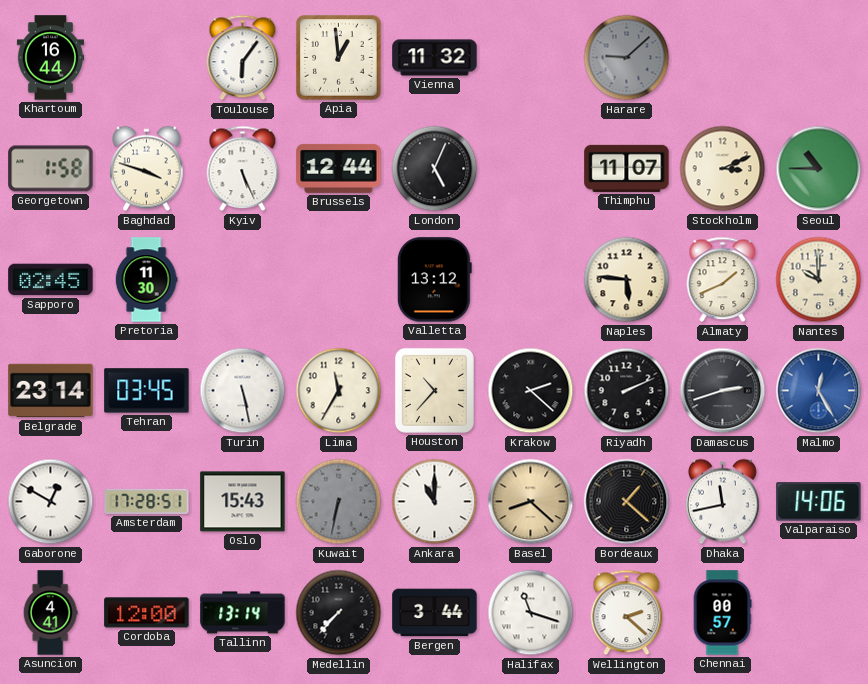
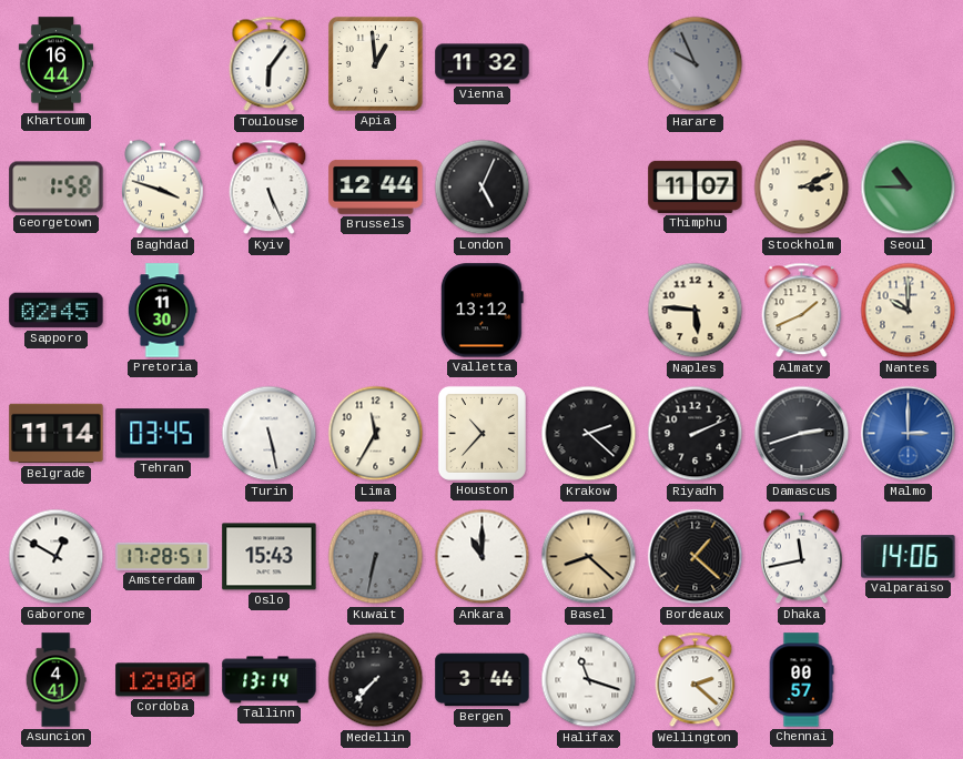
Harare: 9:08 -> 9:56
Belgrade: 23:14 -> 11:14
Malmo: 12:25 -> 3:00
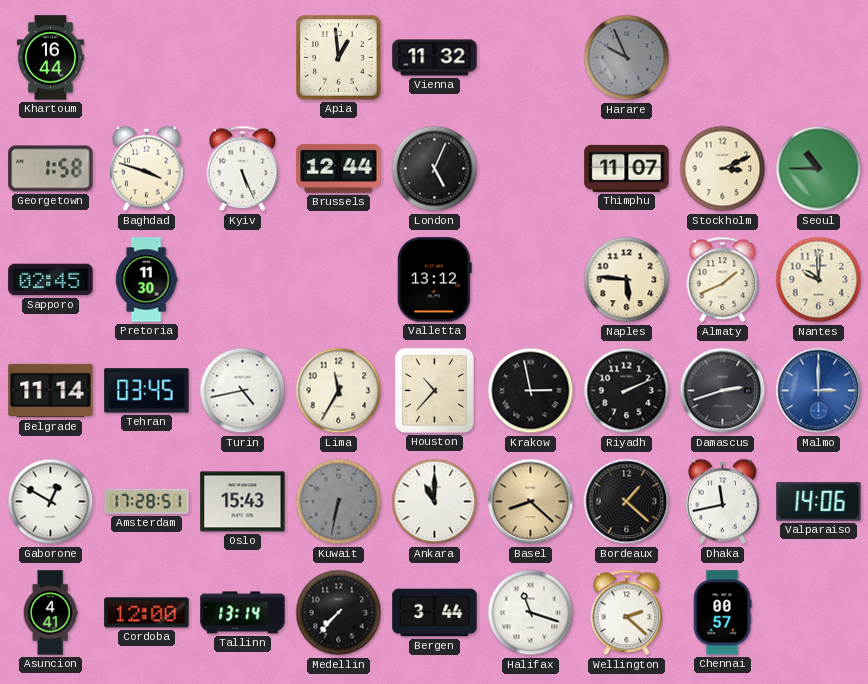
Toulouse: 6:06 -> none
Turin: 5:28 -> 4:43
Krakow: 2:22 -> 2:58
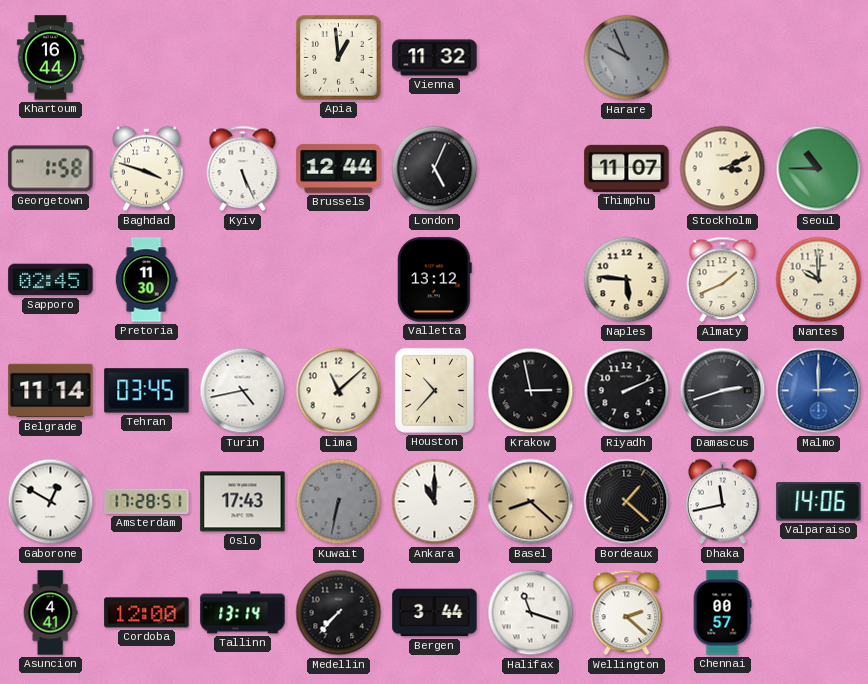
Lima: 11:35 -> 11:08
Oslo: 15:43 -> 17:43
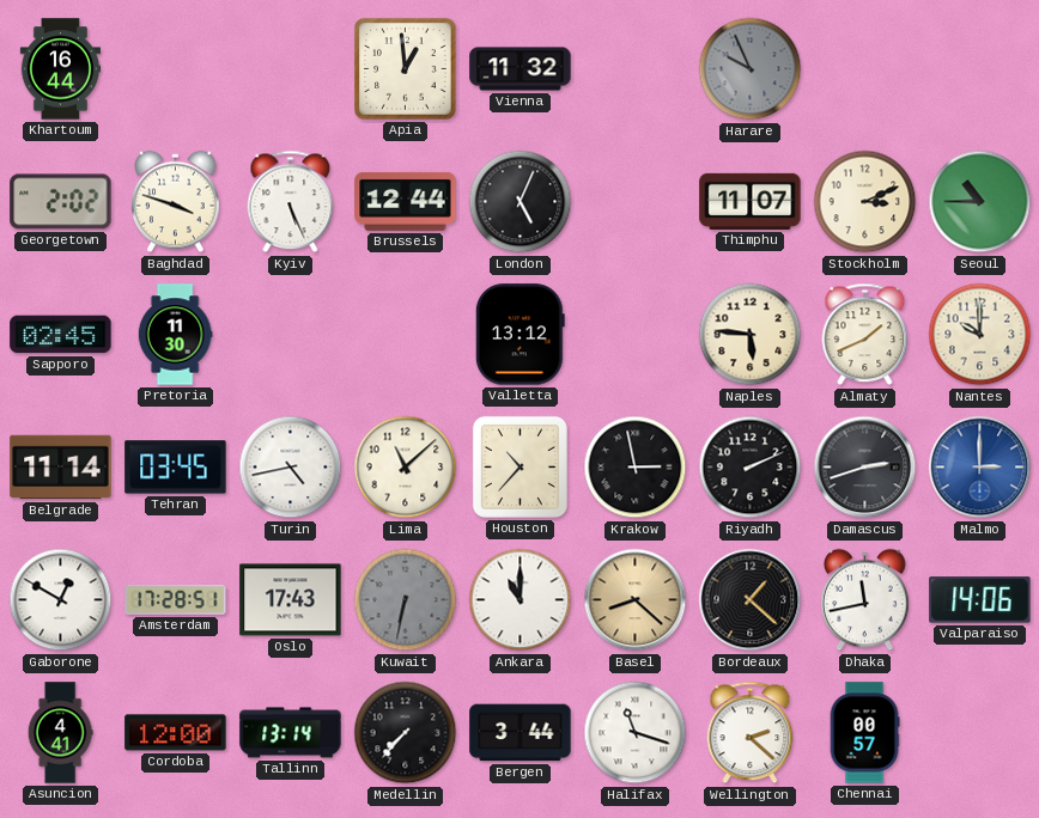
Georgetown: 1:58 -> 2:02
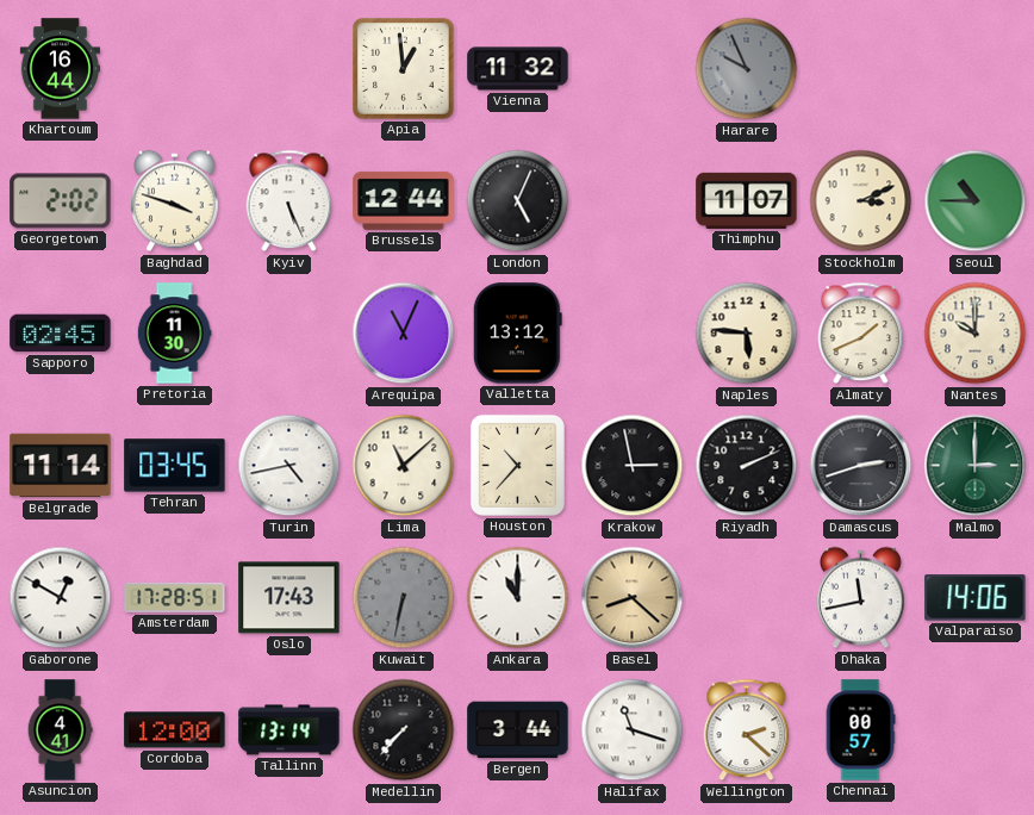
Arequipa: none -> 11:04
Malmo dial: blue -> green
Bordeaux: 1:22 -> none
